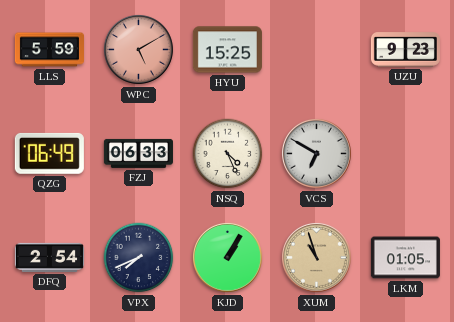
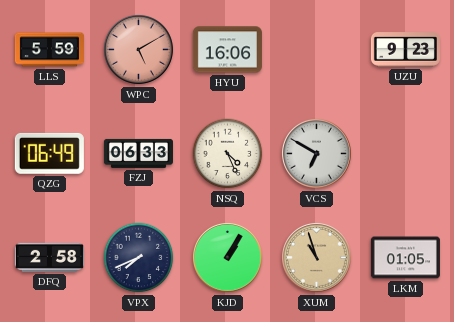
HYU: 15:25 -> 16:06
DFQ: 2:54 -> 2:58
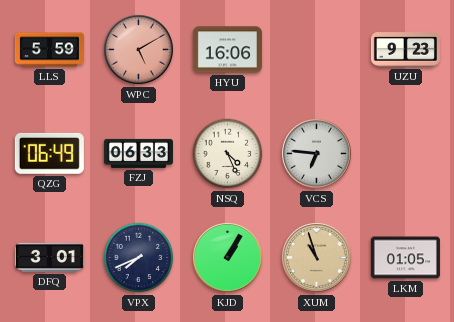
VCS: 6:50 -> 6:46
DFQ: 2:58 -> 3:01
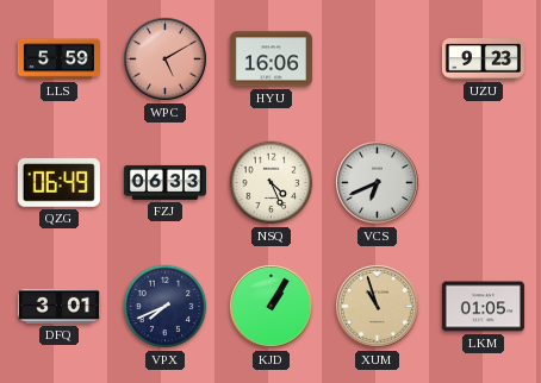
VCS: 6:46 -> 6:41
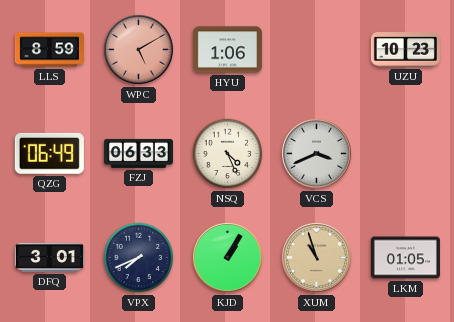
LLS: 5:59 -> 8:59
HYU: 16:06 -> 1:06
UZU: 9:23 -> 10:23
VCS: 6:41 -> 3:41
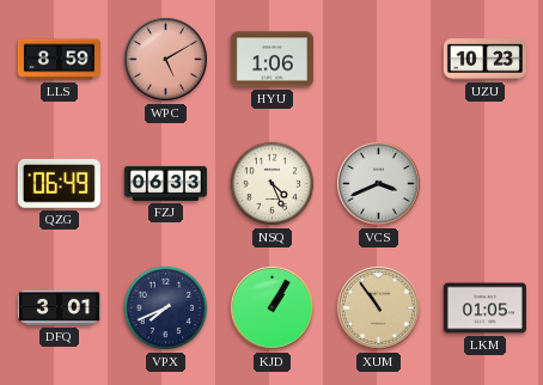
XUM: 10:57 -> 10:54
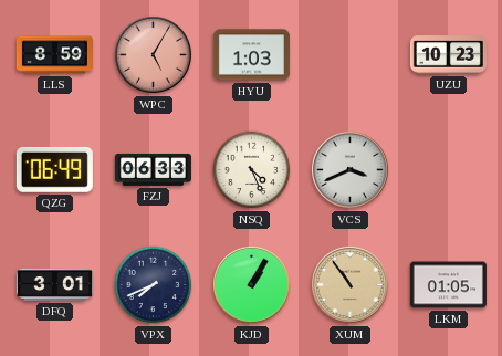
WPC: 5:10 -> 5:05
HYU: 1:06 -> 1:03
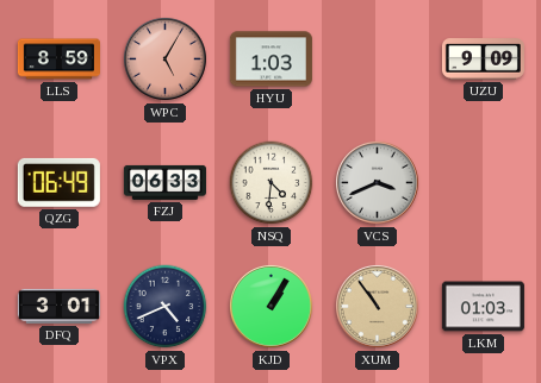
UZU: 10:23 -> 9:09
NSQ: 4:26 -> 4:31
VPX: 7:41 -> 4:41
LKM: 01:05 -> 01:03
